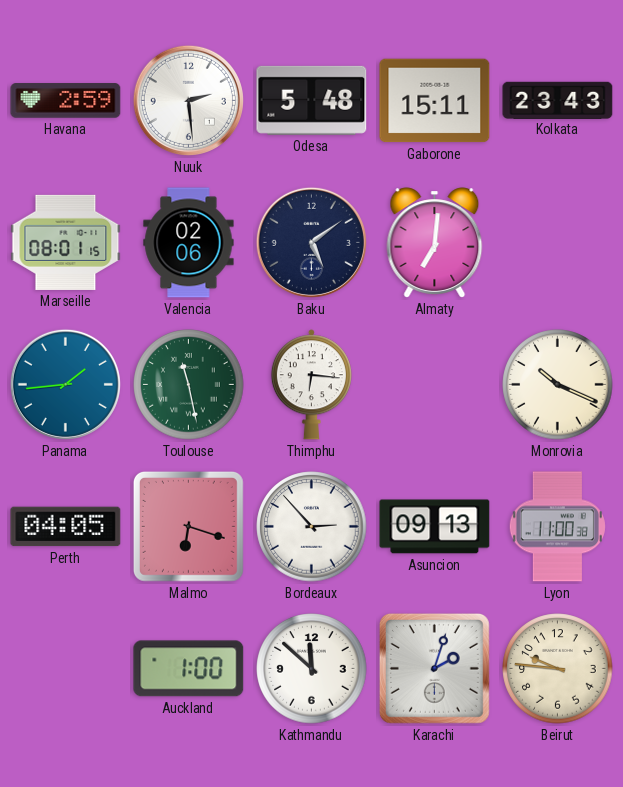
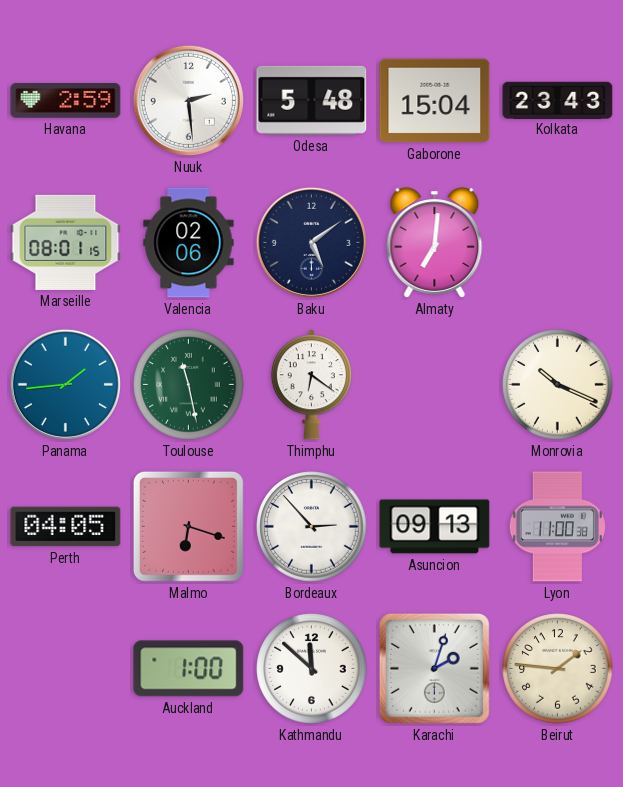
Gaborone: 15:11 -> 15:04
Thimphu: 6:16 -> 6:21
Beirut: 9:46 -> 1:46
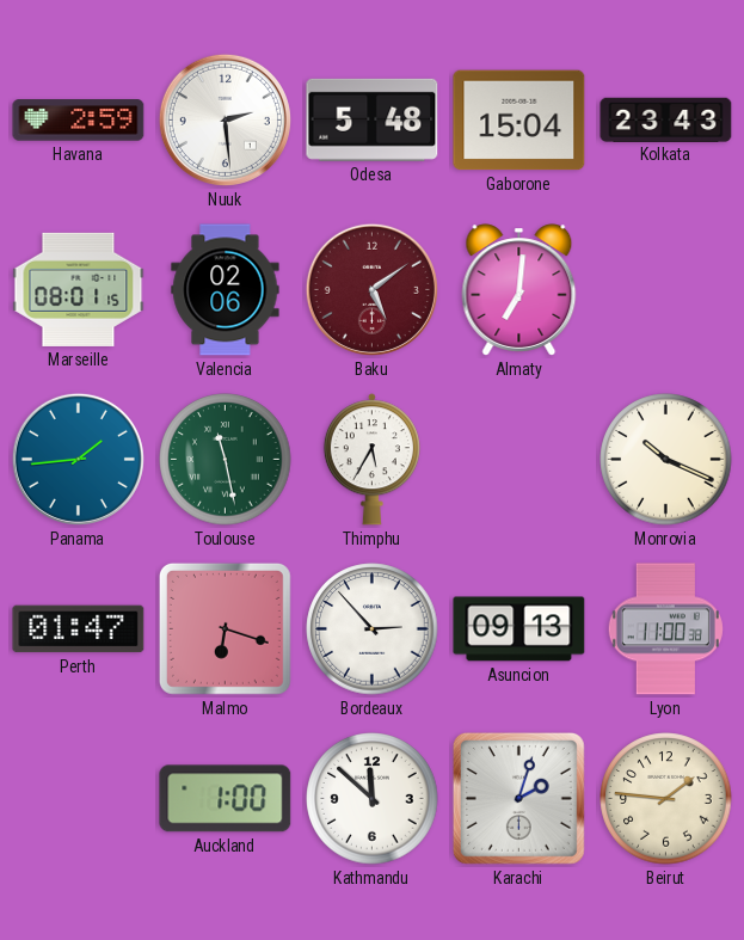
Baku dial: navy -> burgundy
Thimphu: 6:21 -> 5:35
Perth: 04:05 -> 01:47
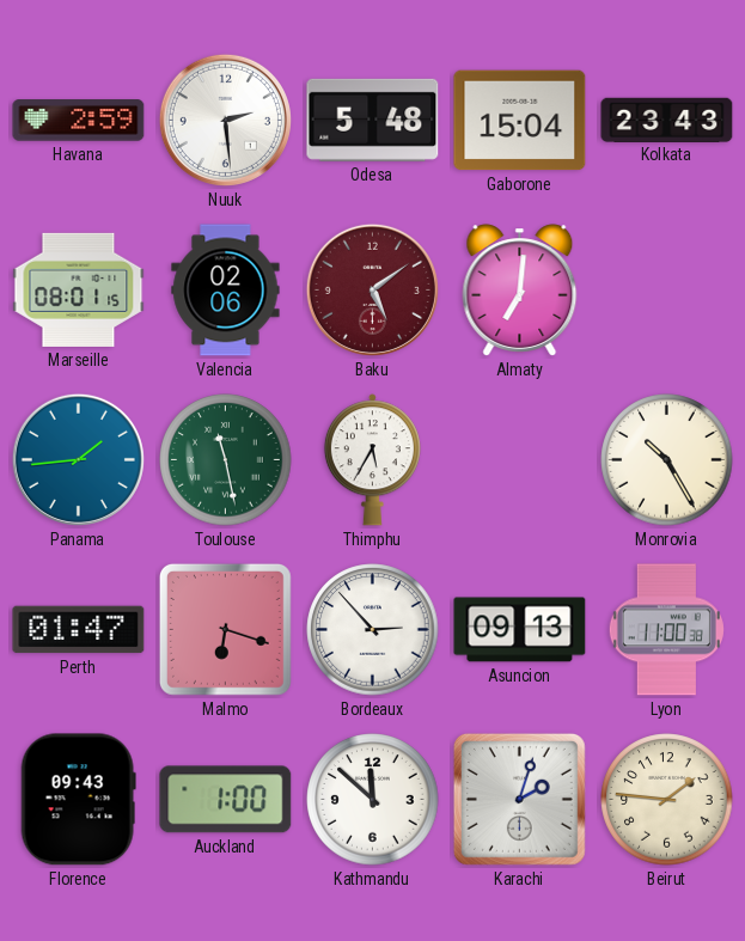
Monrovia: 10:19 -> 10:25
Florence: none -> 09:43
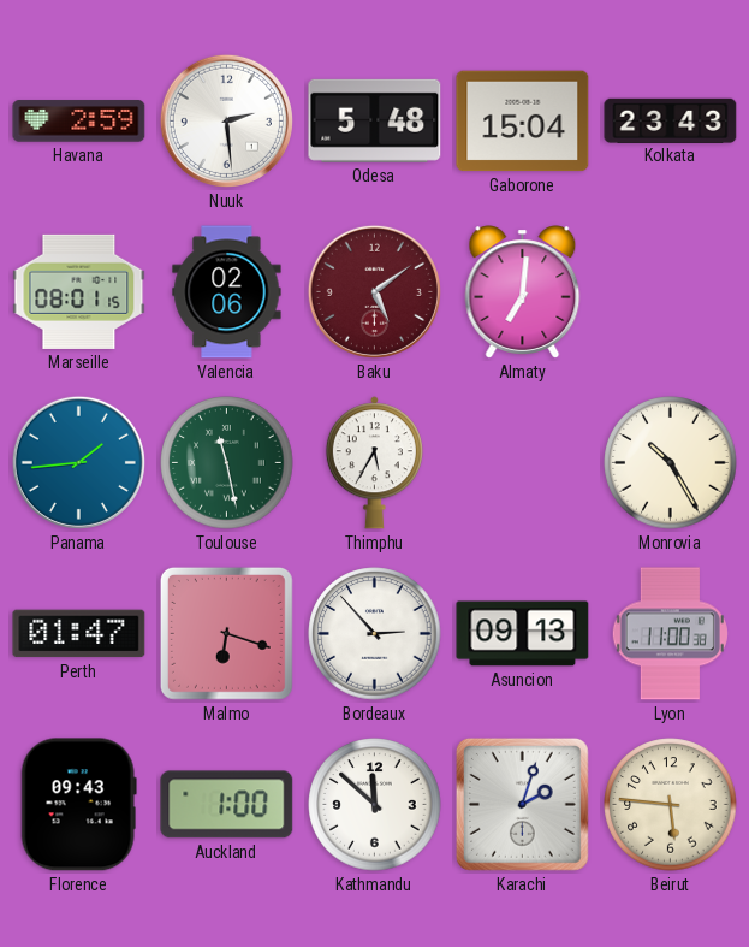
Beirut: 1:46 -> 5:46
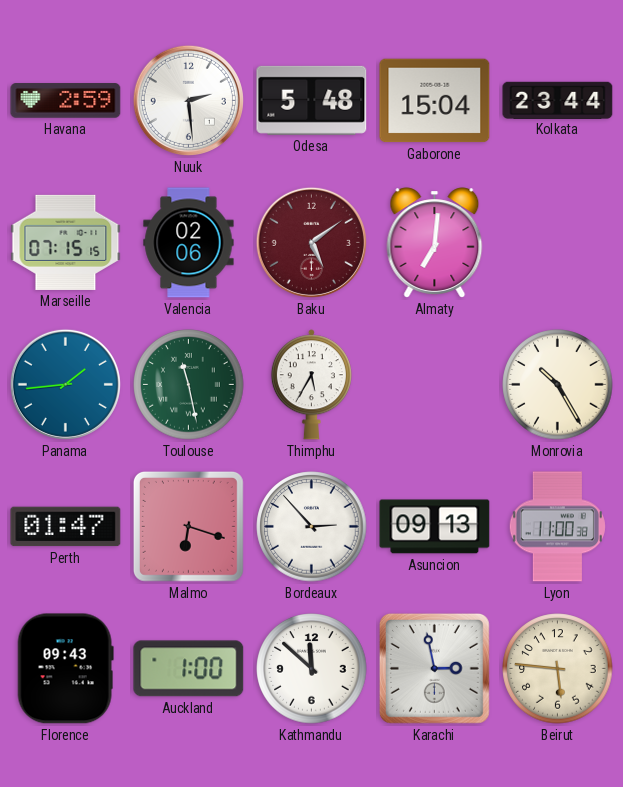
Kolkata: 23:43 -> 23:44
Marseille: 08:01 -> 07:15
Karachi: 2:03 -> 2:58
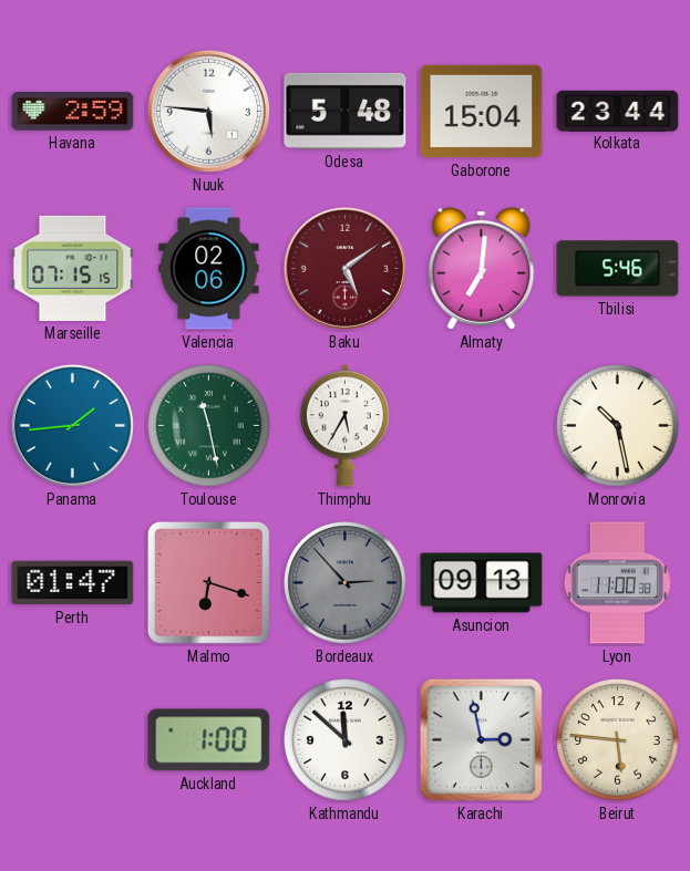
Nuuk: 2:29 -> 5:46
Tbilisi: none -> 5:46
Monrovia: 10:25 -> 10:28
Bordeaux dial: white -> grey
Florence: 09:43 -> none
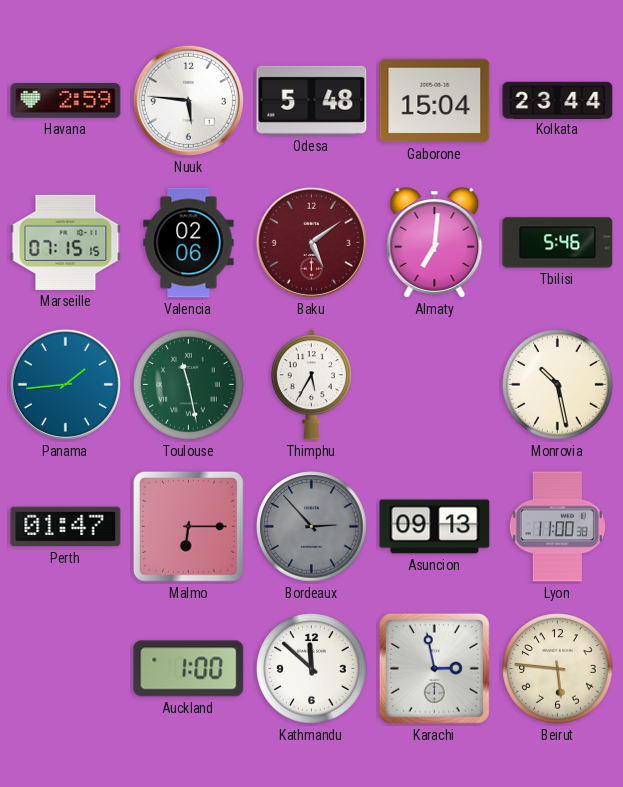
Malmo: 6:18 -> 6:15
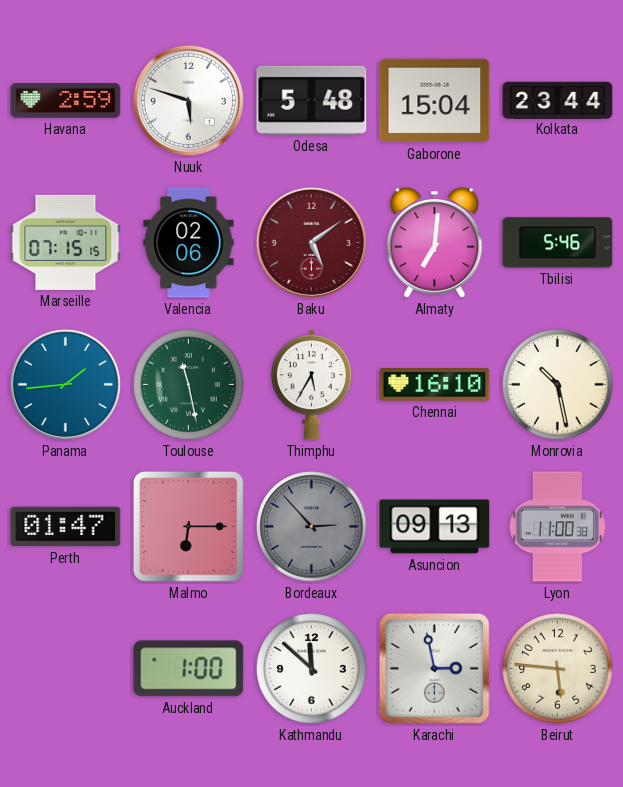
Nuuk: 5:46 -> 5:48
Chennai: none -> 16:10
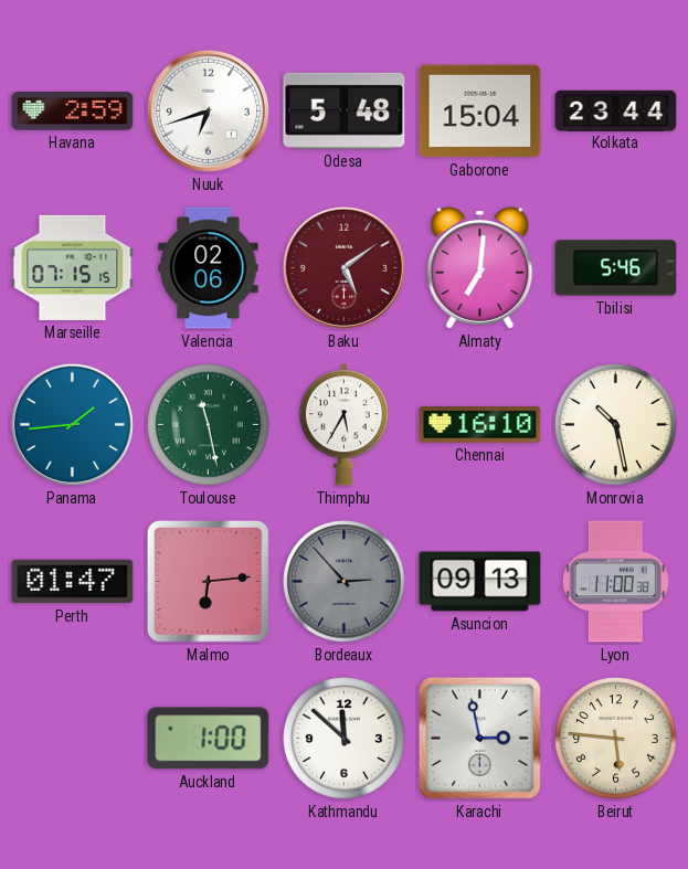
Nuuk: 5:48 -> 6:42
Malmo: 6:15 -> 6:14
